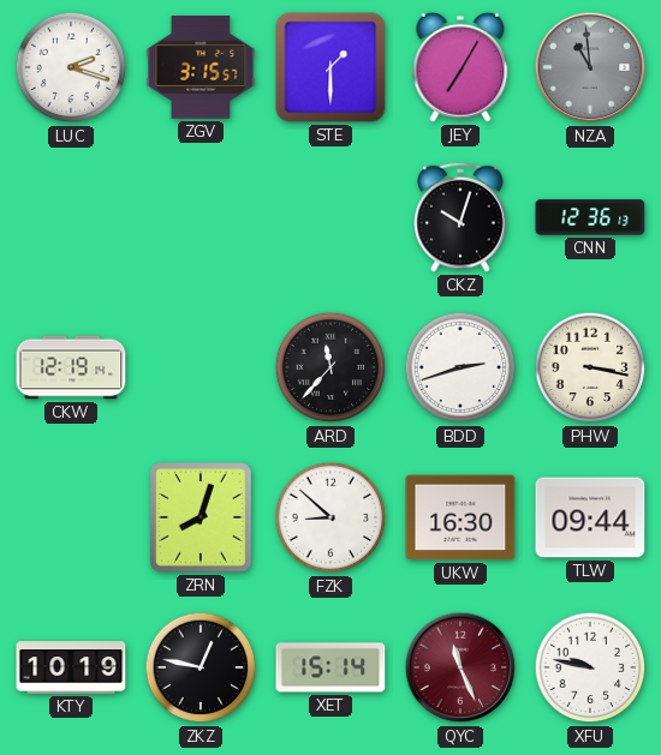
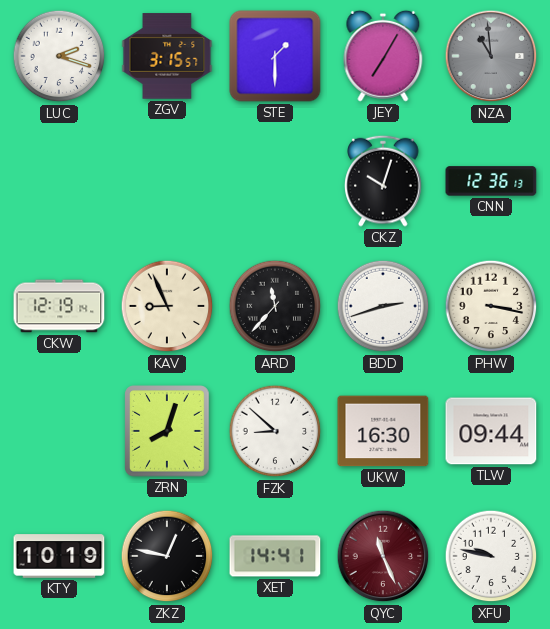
KAV: none -> 8:56
XET: 15:14 -> 14:41
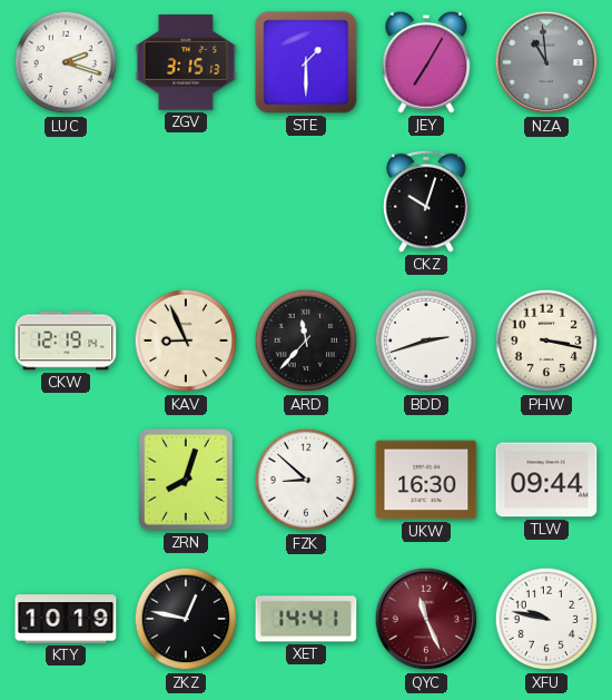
ZGV: 3:15:57 -> 3:15:13
CNN: 12:36 -> none
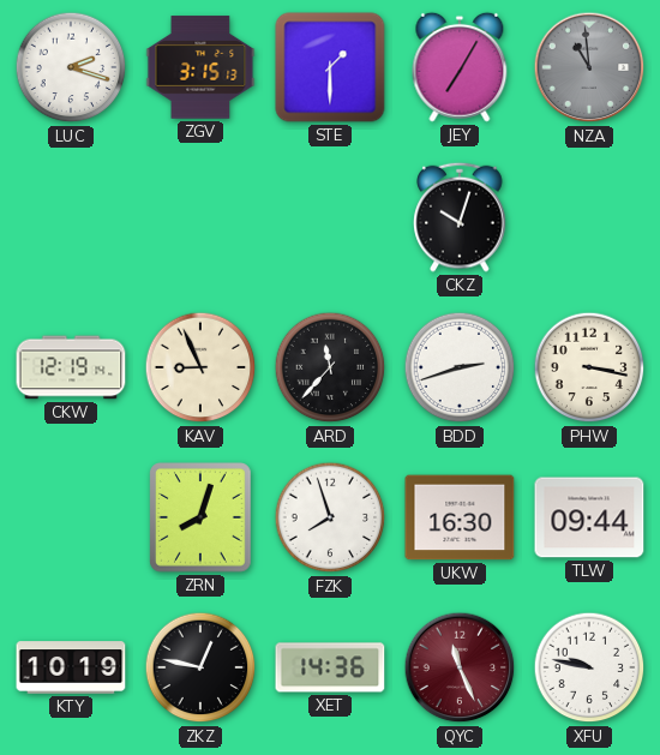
FZK: 8:52 -> 7:57
XET: 14:41 -> 14:36
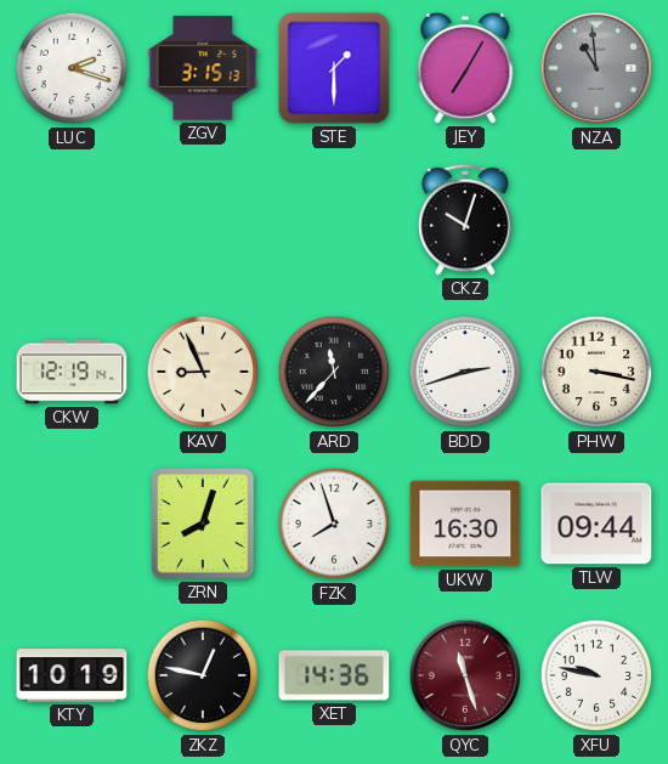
QYC: 11:26 -> 11:27
